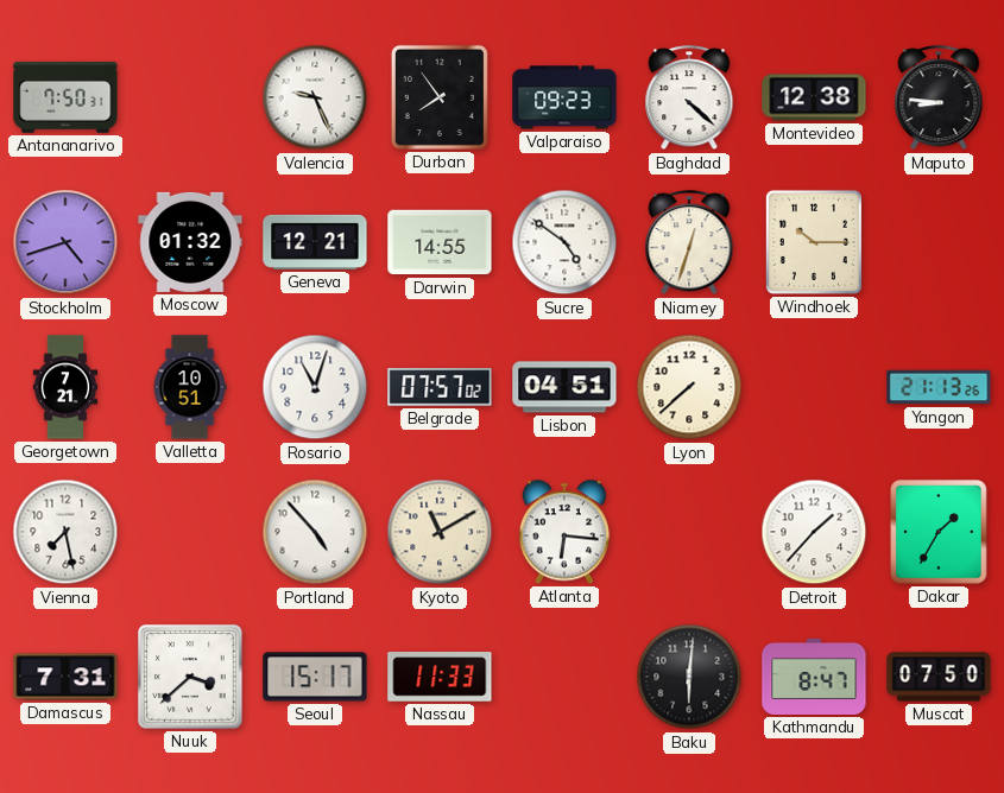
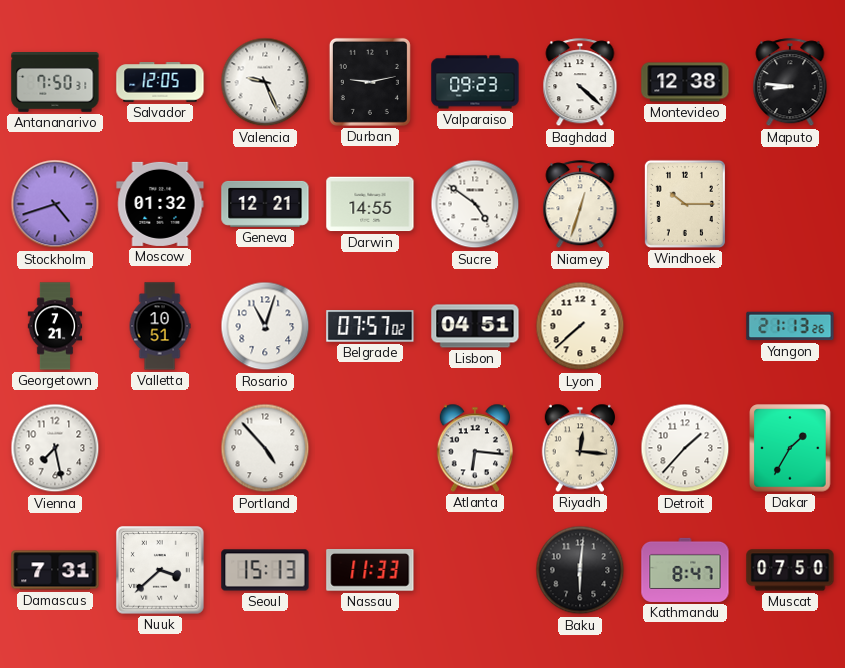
Salvador: none -> 12:05
Durban: 7:54 -> 9:13
Kyoto: 11:10 -> none
Riyadh: none -> 12:16
Seoul: 15:17 -> 15:13
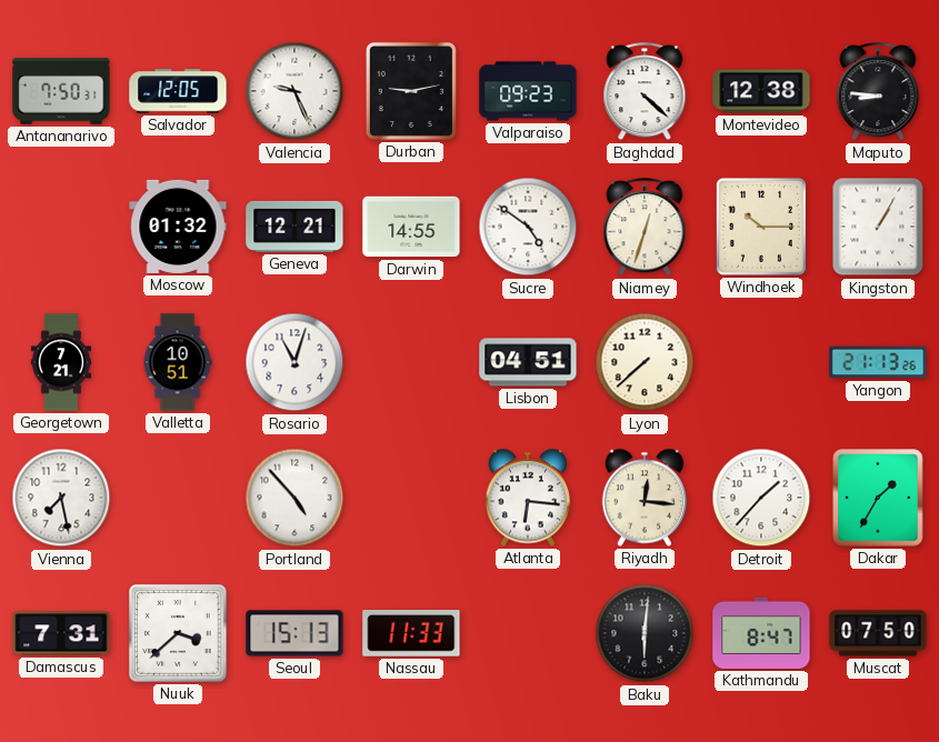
Stockholm: 4:42 -> none
Kingston: none -> 1:05
Belgrade: 07:57 -> none
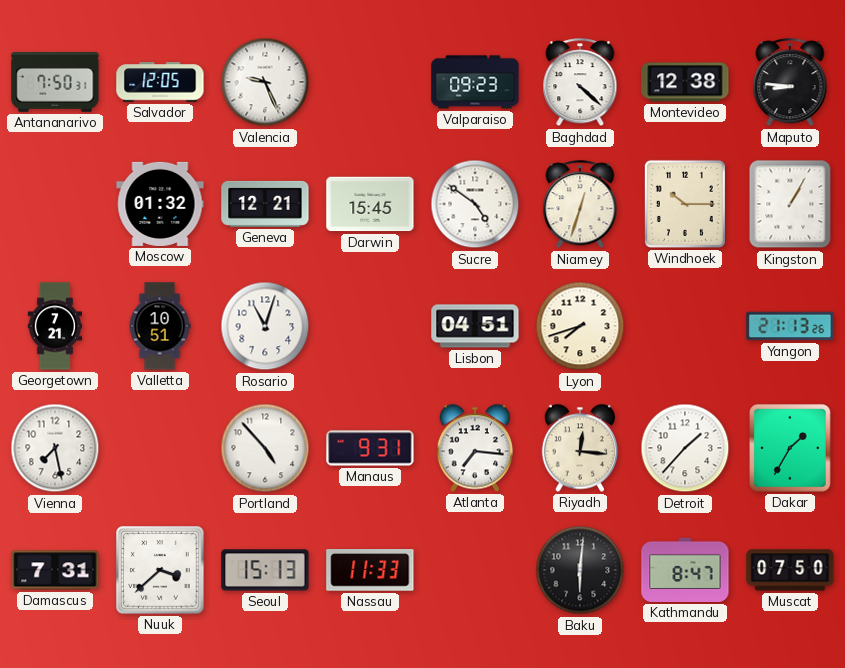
Durban: 9:13 -> none
Darwin: 14:55 -> 15:45
Lyon: 7:38 -> 7:42
Manaus: none -> 9:31
Atlanta: 6:16 -> 7:16
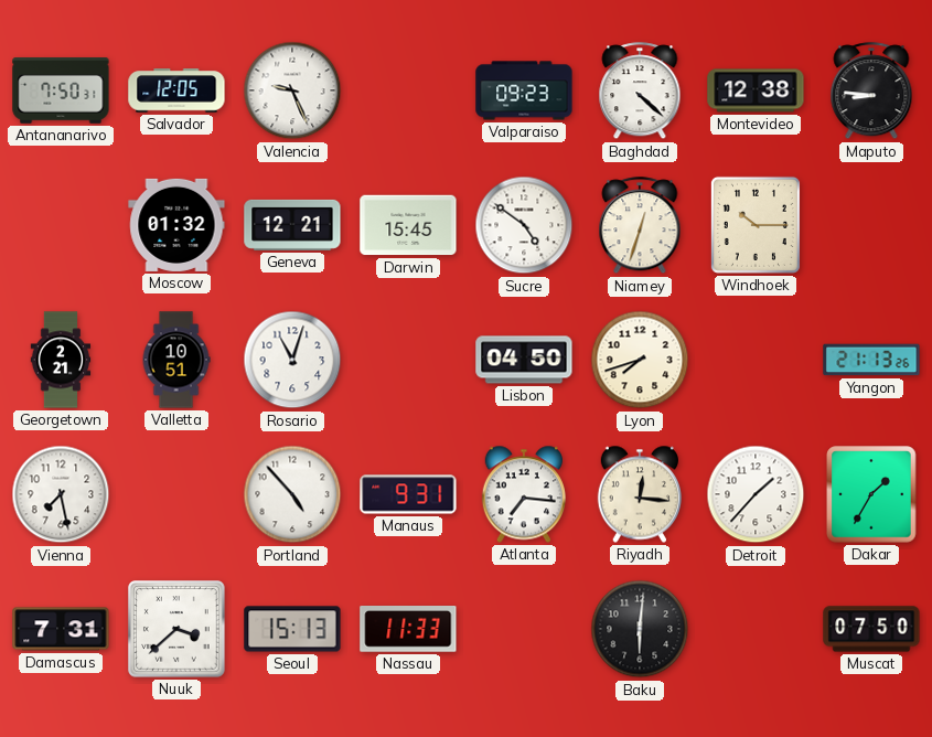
Kingston: 1:05 -> none
Georgetown: 7:21 -> 2:21
Lisbon: 04:51 -> 04:50
Kathmandu: 8:47 -> none
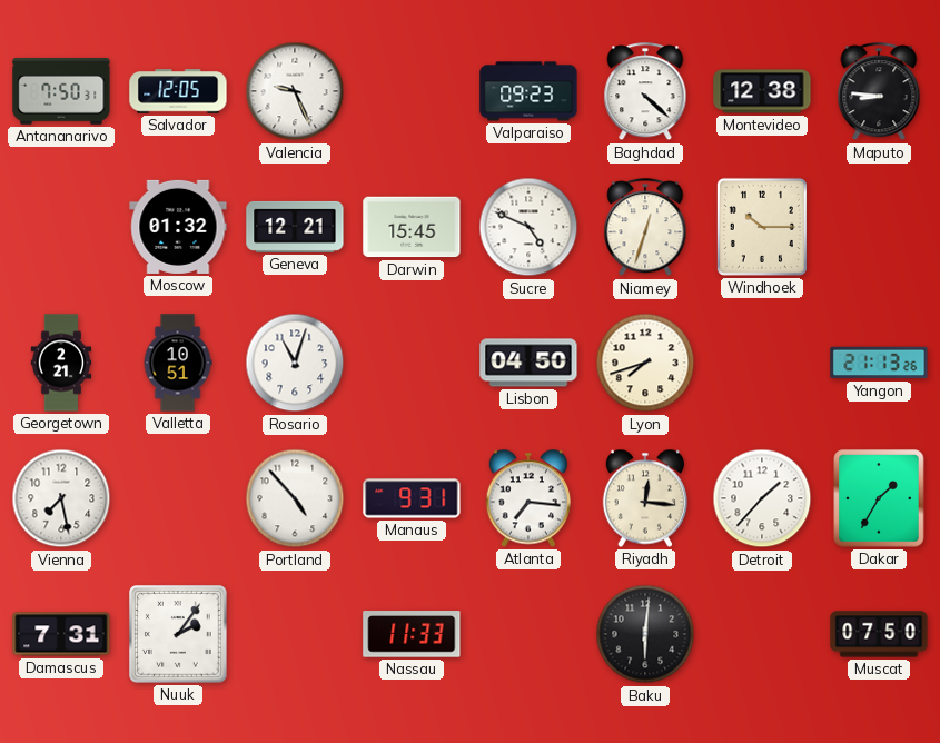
Sucre: 4:51 -> 4:49
Nuuk: 3:38 -> 2:06
Seoul: 15:13 -> none
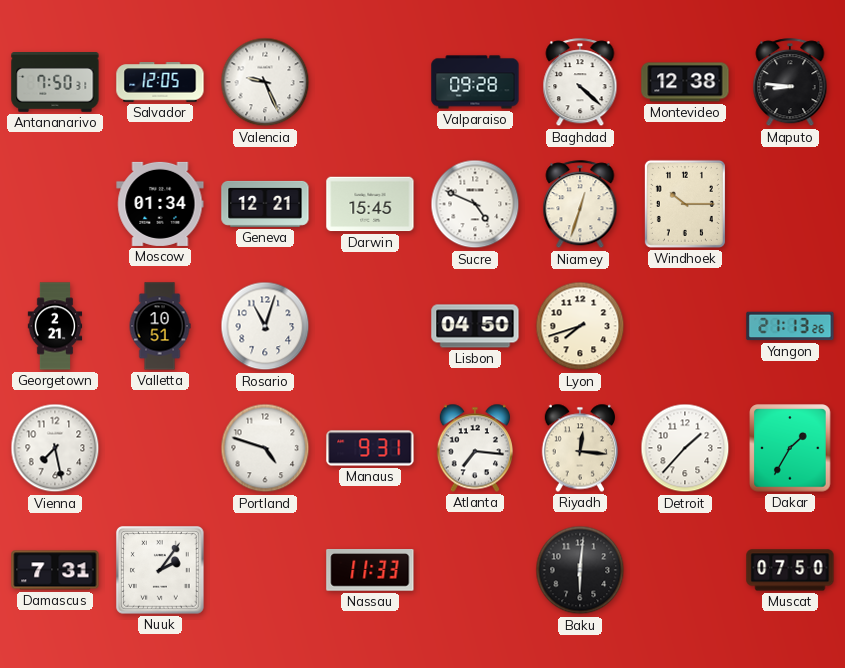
Valparaiso: 09:23 -> 09:28
Moscow: 01:32 -> 01:34
Portland: 4:53 -> 4:48
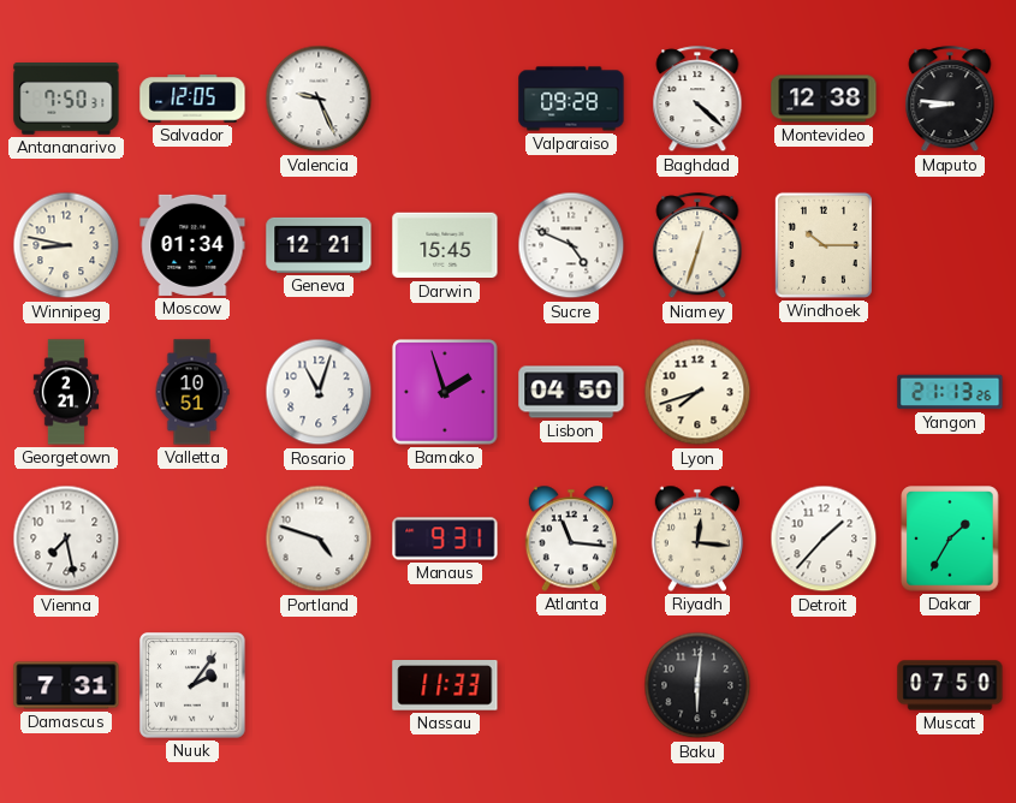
Winnipeg: none -> 8:47
Bamako: none -> 1:57
Atlanta: 7:16 -> 11:16
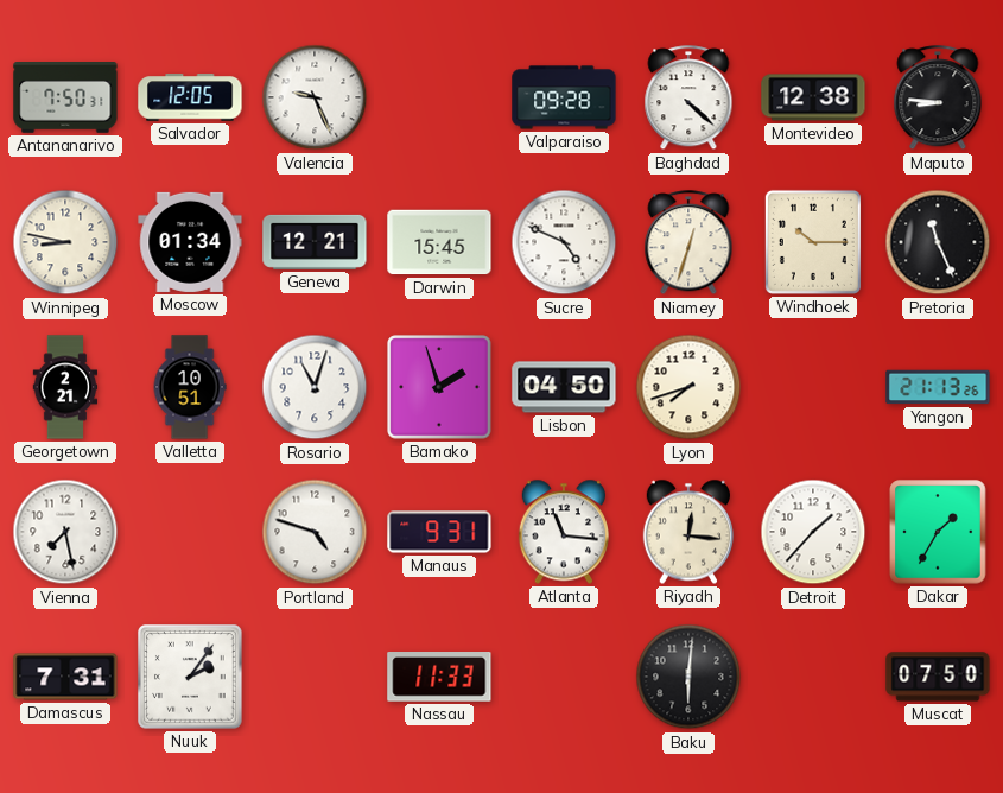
Pretoria: none -> 11:26
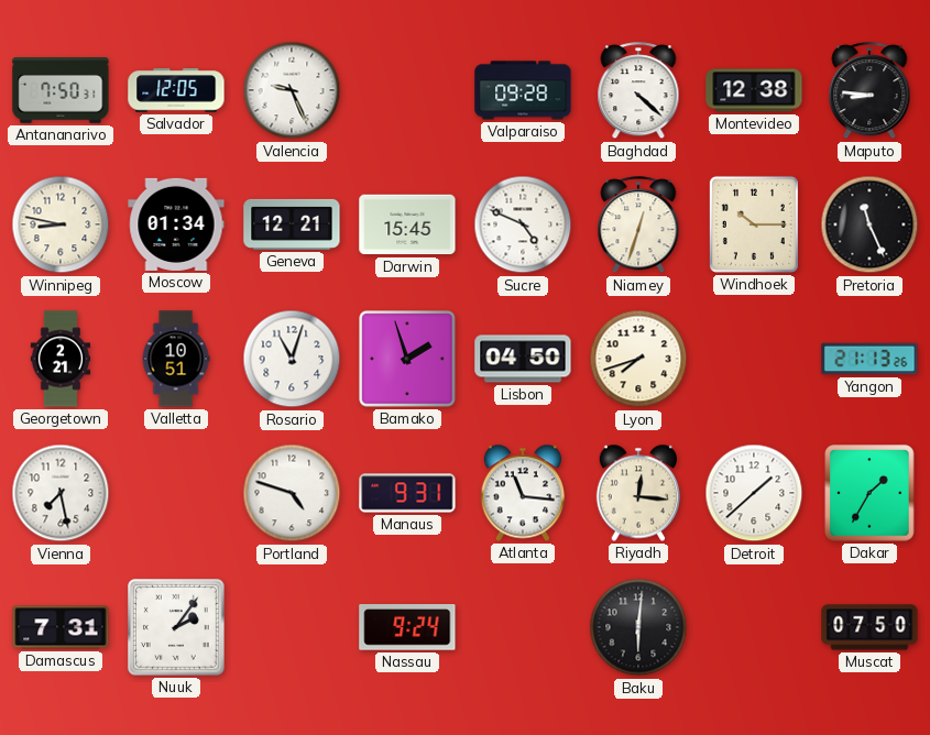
Detroit: 1:37 -> 1:38
Nassau: 11:33 -> 9:24
